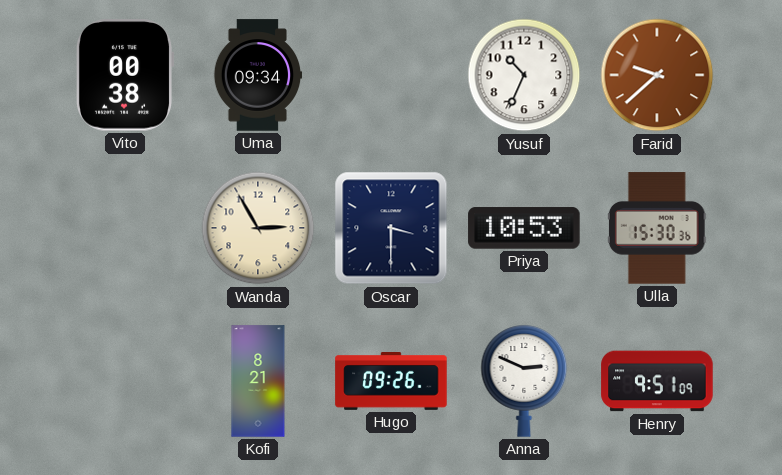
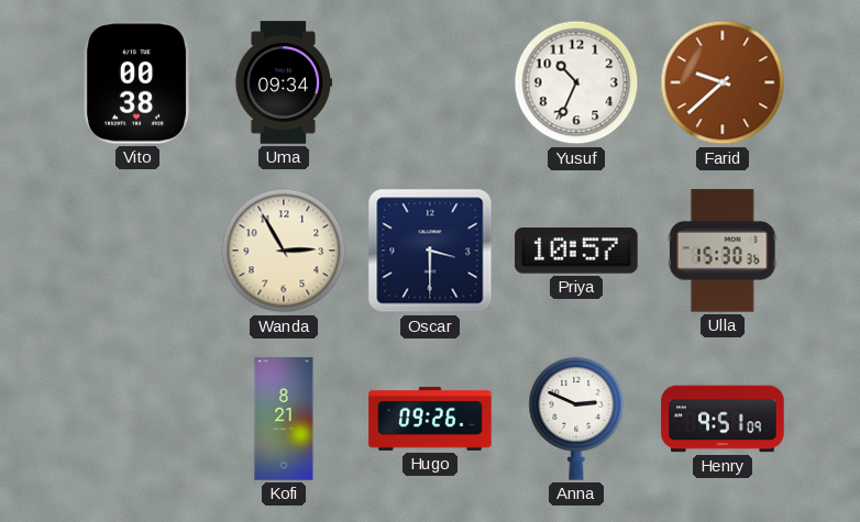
Priya: 10:53 -> 10:57
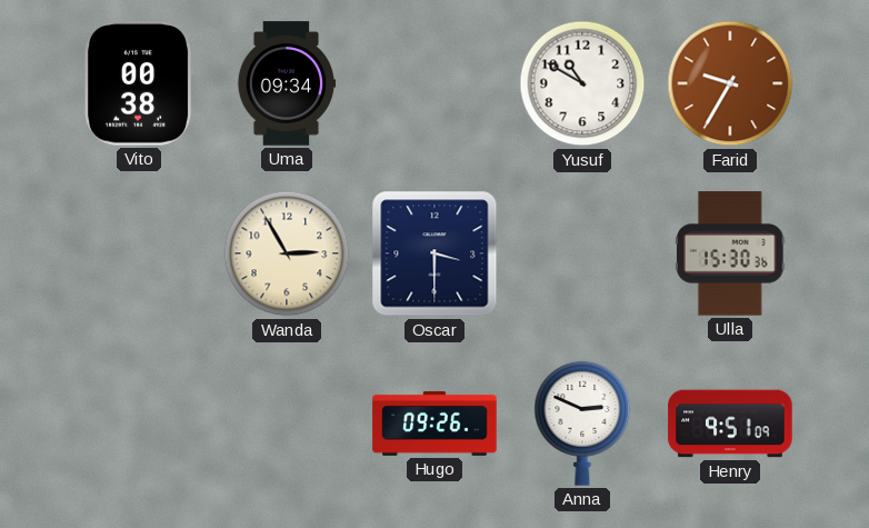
Yusuf: 10:34 -> 10:50
Farid: 9:38 -> 9:35
Priya: 10:57 -> none
Kofi: 8:21 -> none
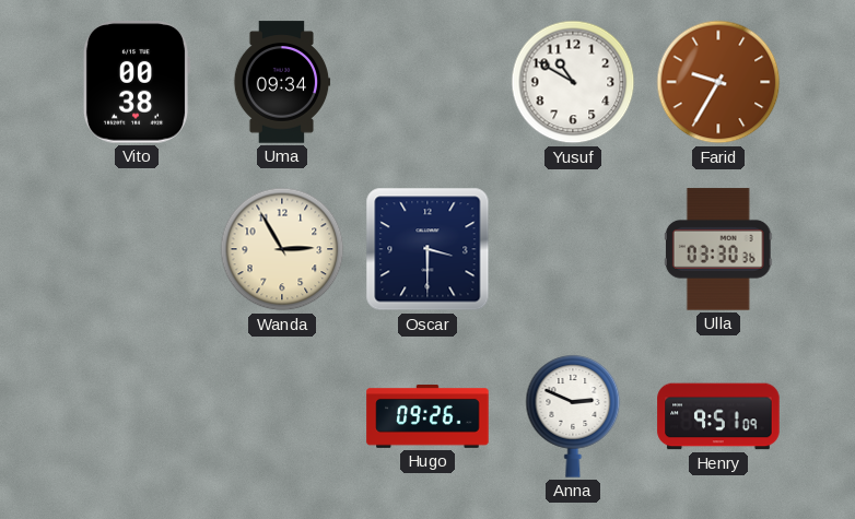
Ulla: 15:30 -> 03:30
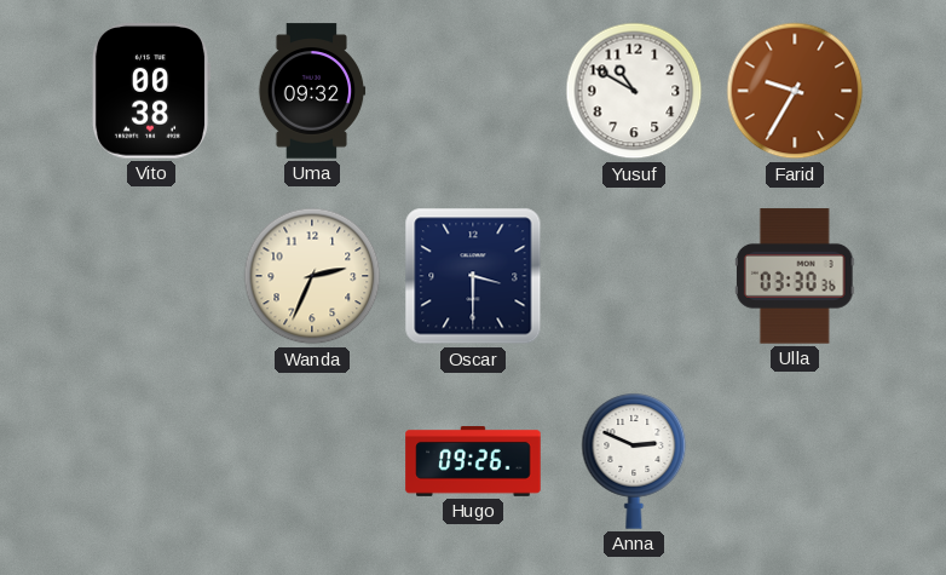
Uma: 09:34 -> 09:32
Wanda: 2:55 -> 2:34
Henry: 9:51 -> none
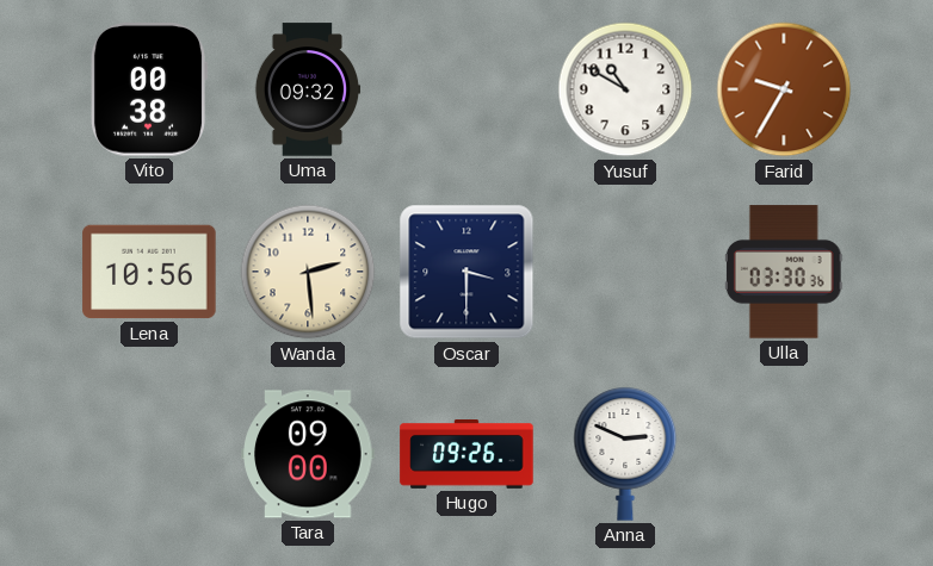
Lena: none -> 10:56
Wanda: 2:34 -> 2:29
Tara: none -> 09:00
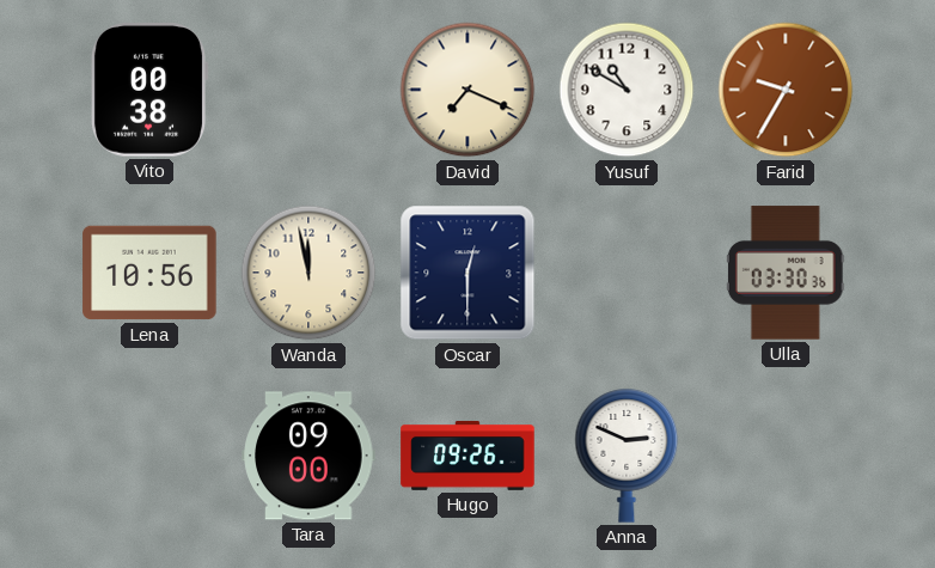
Uma: 09:32 -> none
David: none -> 7:19
Wanda: 2:29 -> 11:58
Oscar: 3:30 -> 12:30
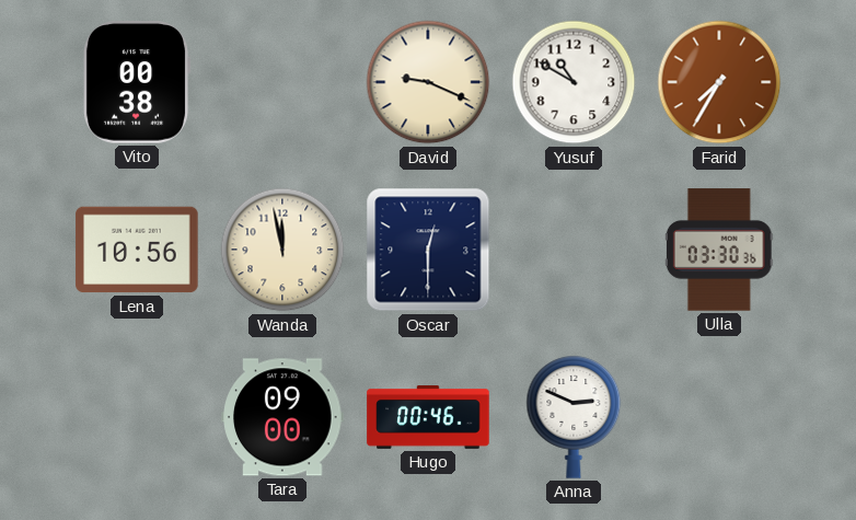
David: 7:19 -> 9:19
Farid: 9:35 -> 7:35
Hugo: 09:26 -> 00:46
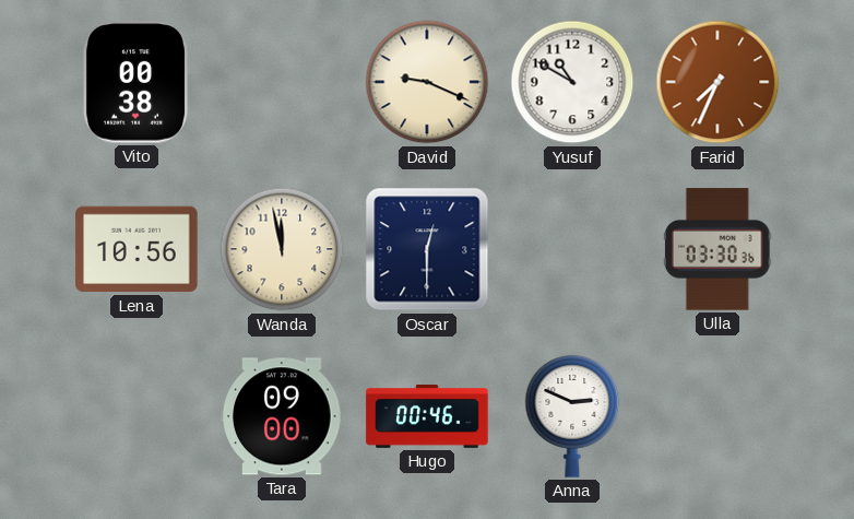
Farid: 7:35 -> 7:34
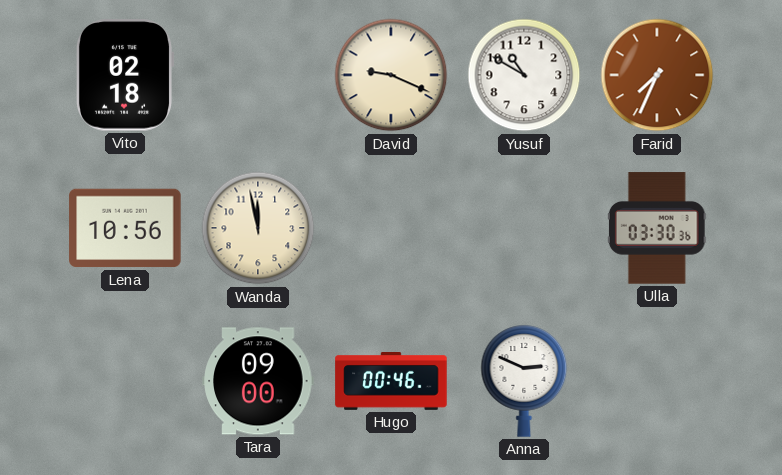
Vito: 00:38 -> 02:18
Oscar: 12:30 -> none
